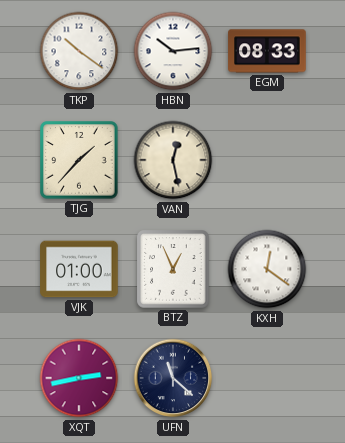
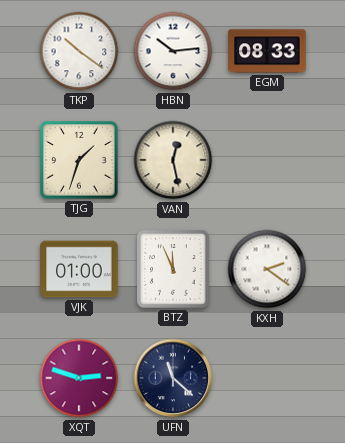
TJG: 1:37 -> 1:33
BTZ: 12:56 -> 11:56
KXH: 12:21 -> 2:21
XQT: 2:43 -> 2:48
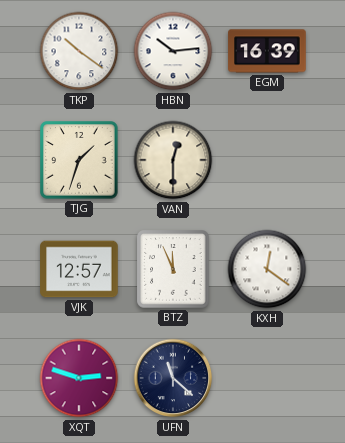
EGM: 08:33 -> 16:39
VAN: 12:28 -> 12:30
VJK: 01:00 -> 12:57
KXH: 2:21 -> 12:21
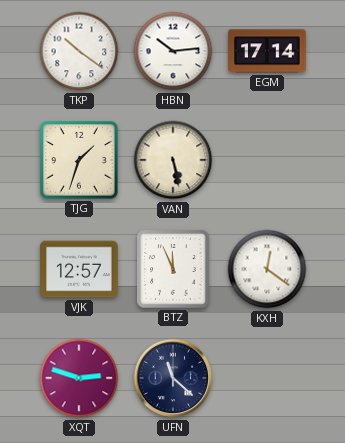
EGM: 16:39 -> 17:14
VAN: 12:30 -> 5:28
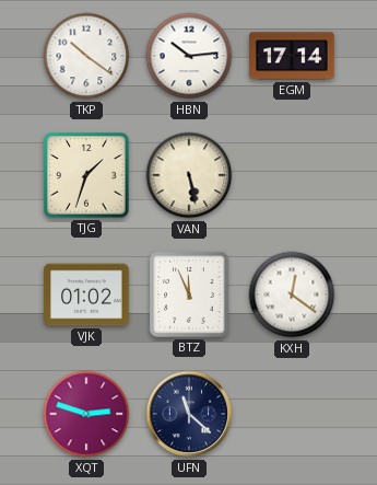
VJK: 12:57 -> 01:02
